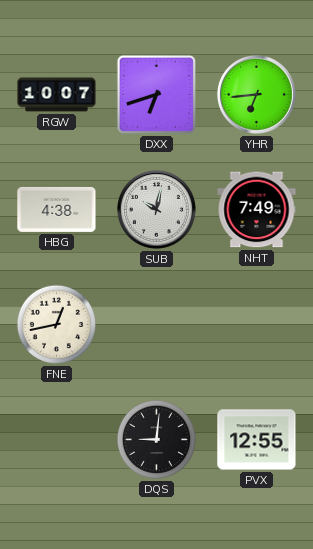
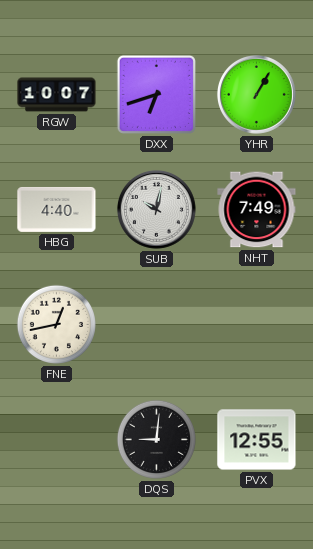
YHR: 6:44 -> 1:05
HBG: 4:38 -> 4:40
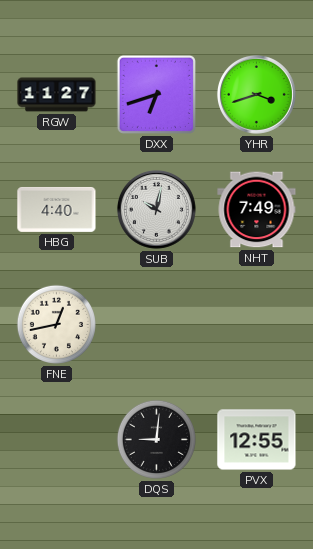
RGW: 10:07 -> 11:27
YHR: 1:05 -> 3:42
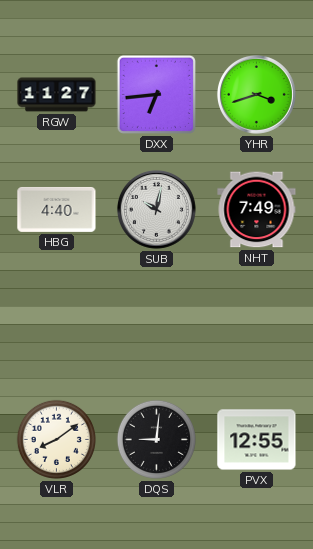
DXX: 6:42 -> 6:44
FNE: 12:43 -> none
VLR: none -> 8:09
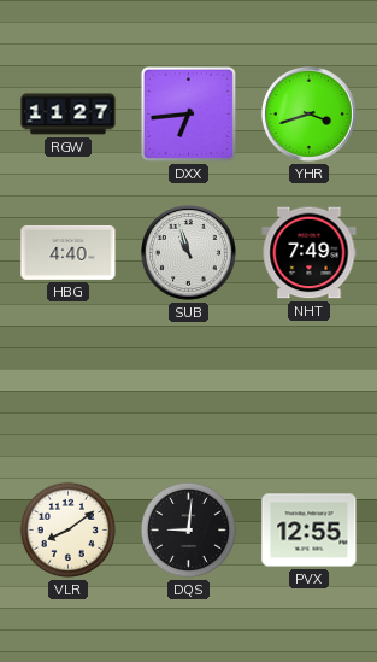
SUB: 10:02 -> 10:57
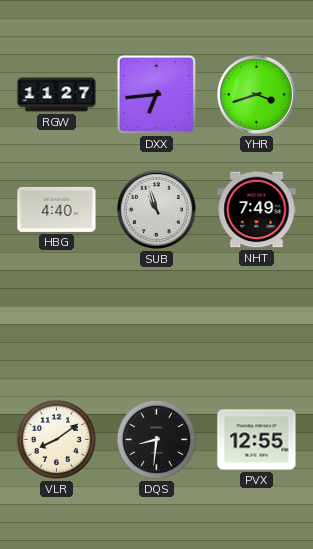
DQS: 9:01 -> 8:31
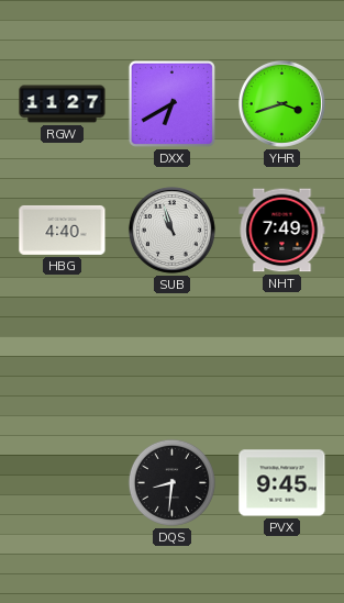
DXX: 6:44 -> 6:40
VLR: 8:09 -> none
PVX: 12:55 -> 9:45
